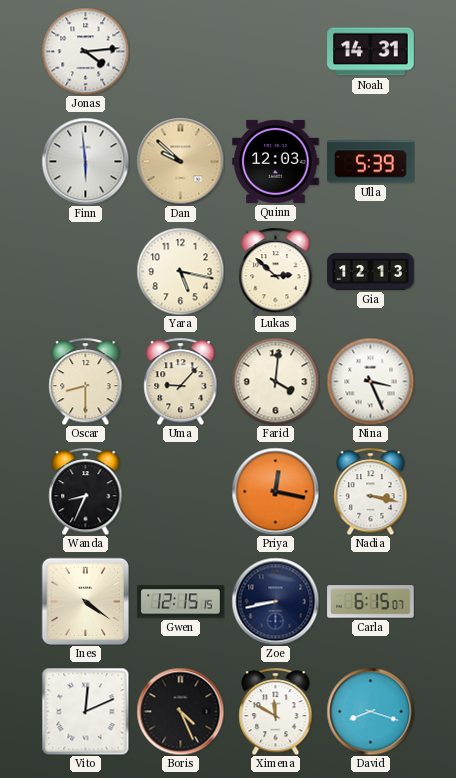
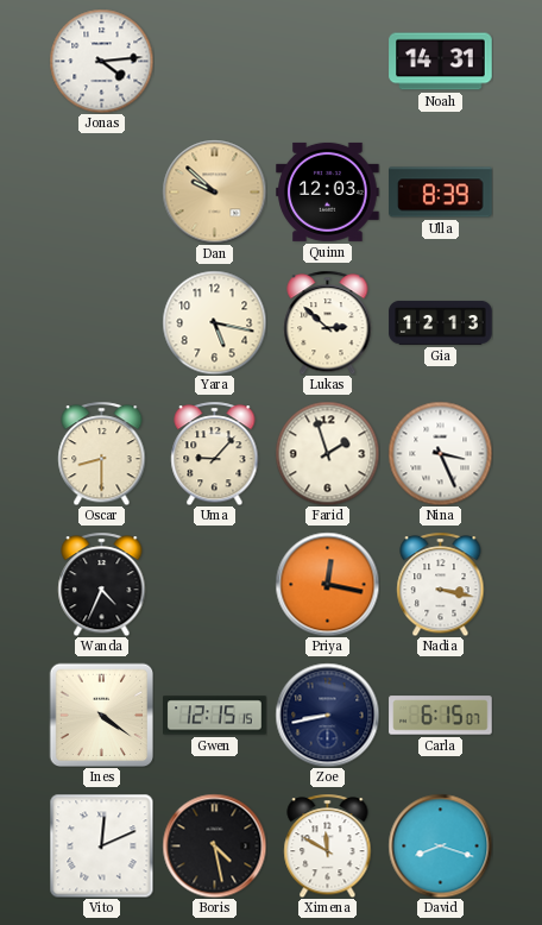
Finn: 5:59 -> none
Ulla: 5:39 -> 8:39
Farid: 4:01 -> 1:57
Wanda: 8:34 -> 4:34
Boris: 4:26 -> 4:28
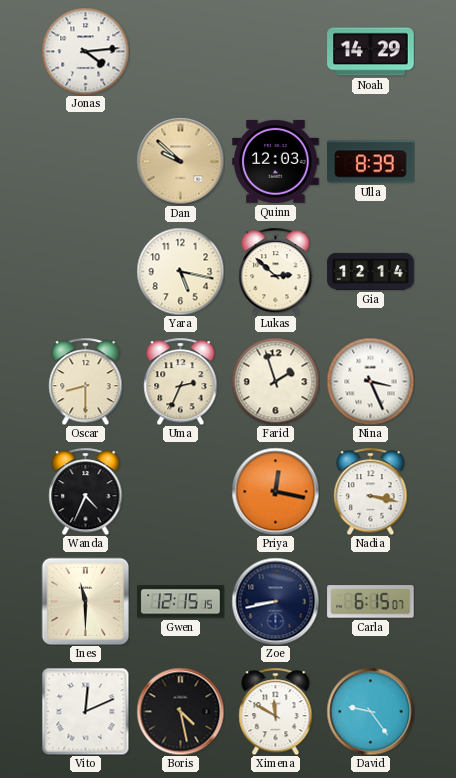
Noah: 14:31 -> 14:29
Gia: 12:13 -> 12:14
Uma: 9:07 -> 2:34
Ines: 4:21 -> 11:30
David: 8:18 -> 9:24
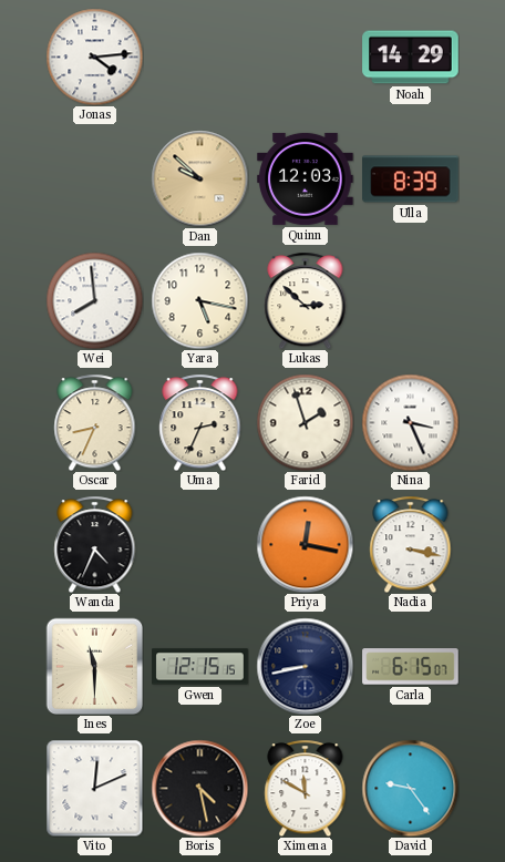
Wei: none -> 7:59
Gia: 12:14 -> none
Oscar: 8:30 -> 8:34
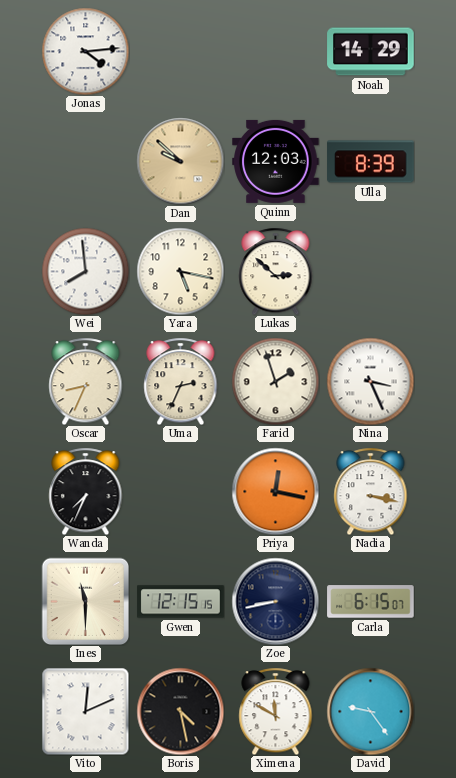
Wanda: 4:34 -> 7:34
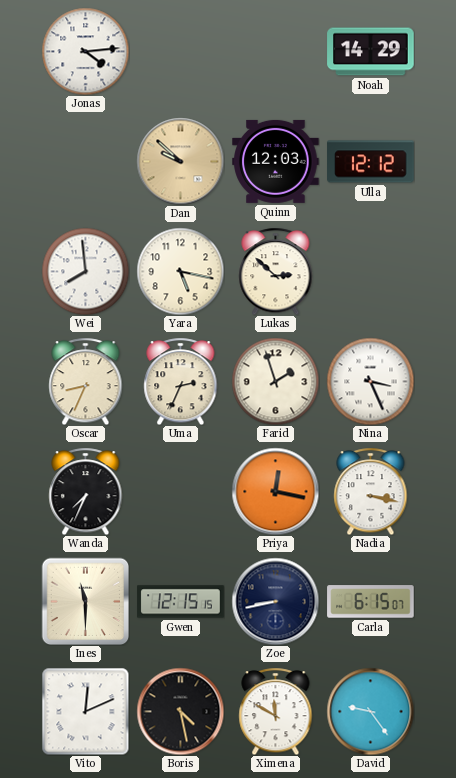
Ulla: 8:39 -> 12:12
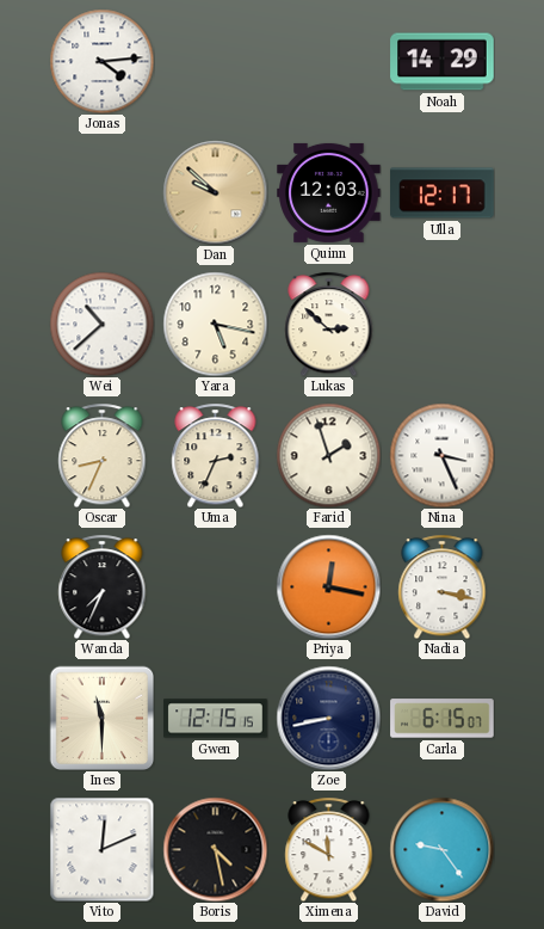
Ulla: 12:12 -> 12:17
Wei: 7:59 -> 10:38
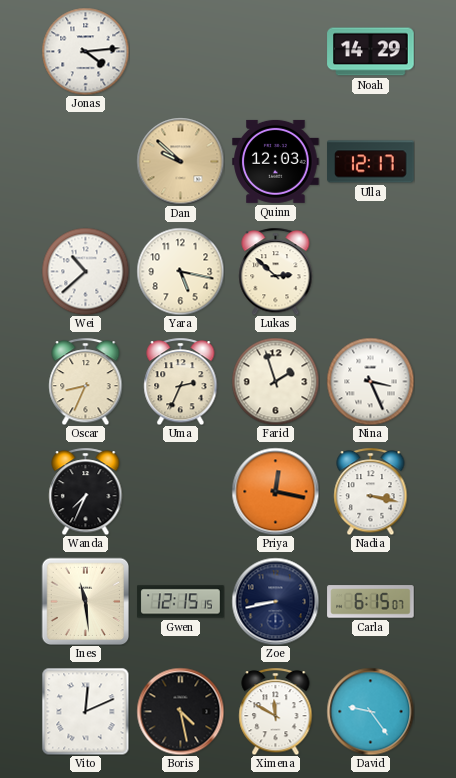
Ines: 11:30 -> 11:29
